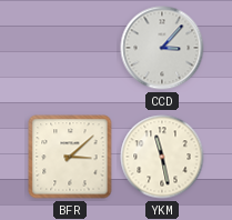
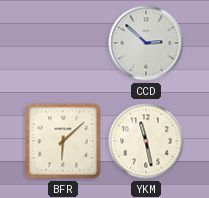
CCD: 3:07 -> 2:52
BFR: 3:08 -> 6:08
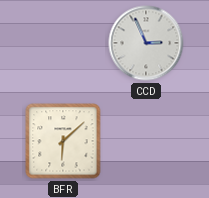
CCD: 2:52 -> 2:56
YKM: 11:28 -> none
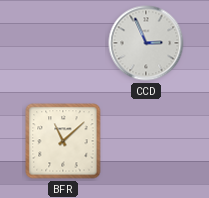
BFR: 6:08 -> 11:08
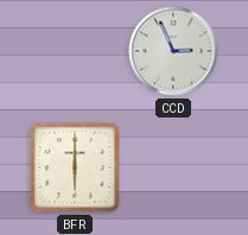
BFR: 11:08 -> 6:00
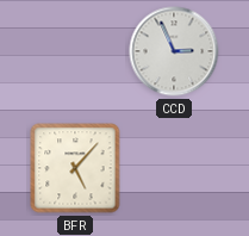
BFR: 6:00 -> 5:07
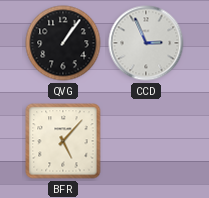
QVG: none -> 1:06
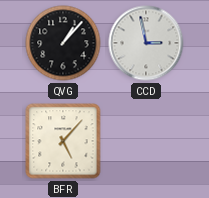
QVG: 1:06 -> 1:07
CCD: 2:56 -> 2:58
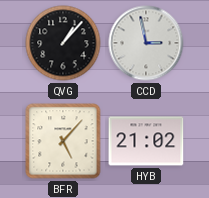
HYB: none -> 21:02
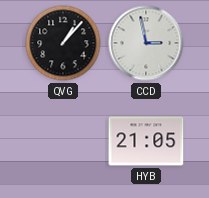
BFR: 5:07 -> none
HYB: 21:02 -> 21:05
